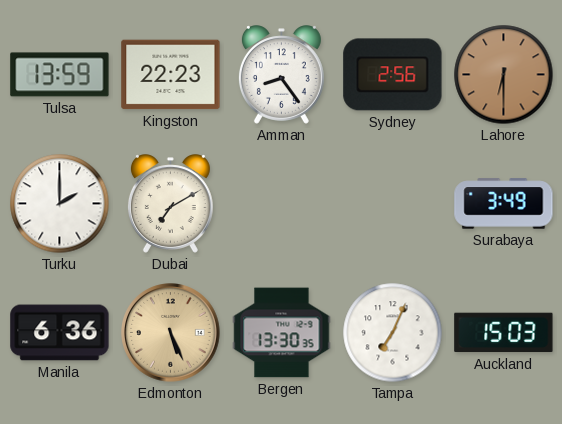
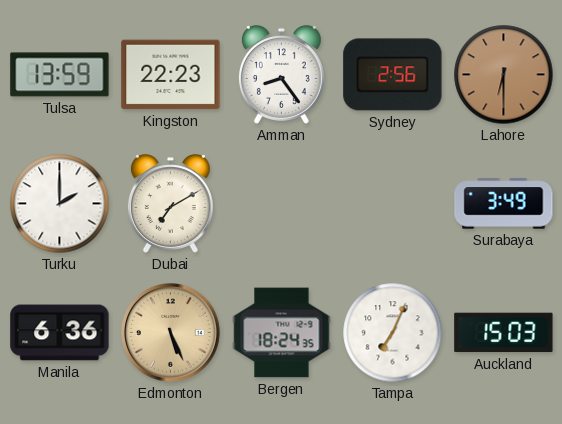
Bergen: 13:30 -> 18:24
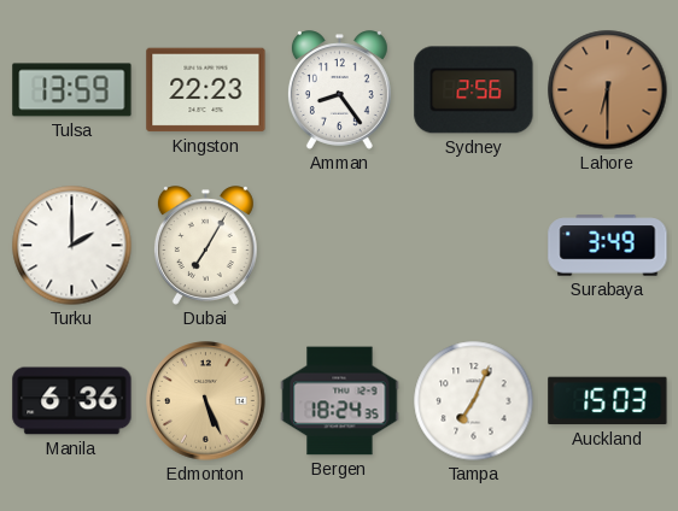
Dubai: 7:10 -> 7:05
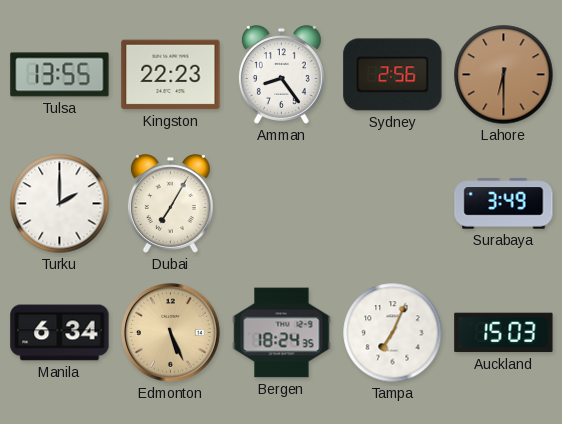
Tulsa: 13:59 -> 13:55
Manila: 6:36 -> 6:34
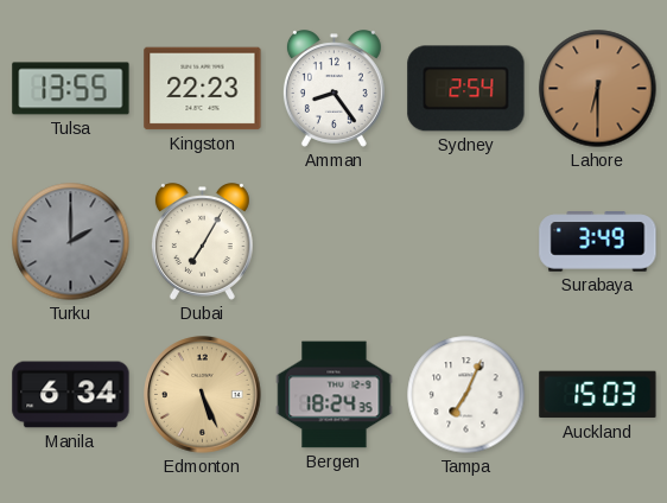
Sydney: 2:56 -> 2:54
Turku dial: white -> grey
